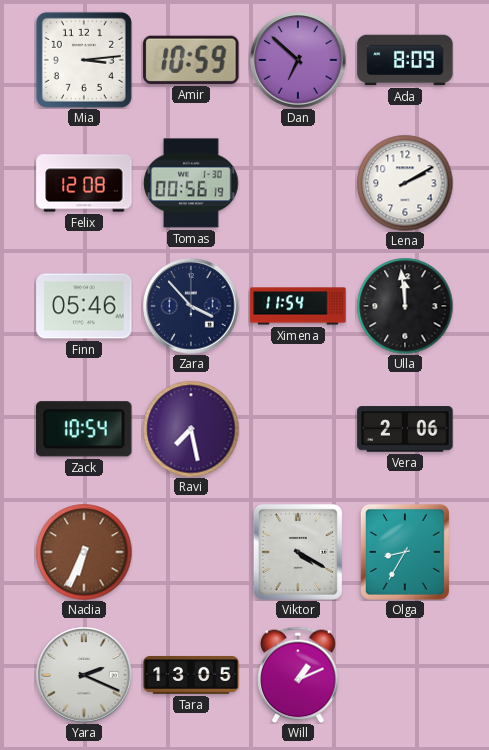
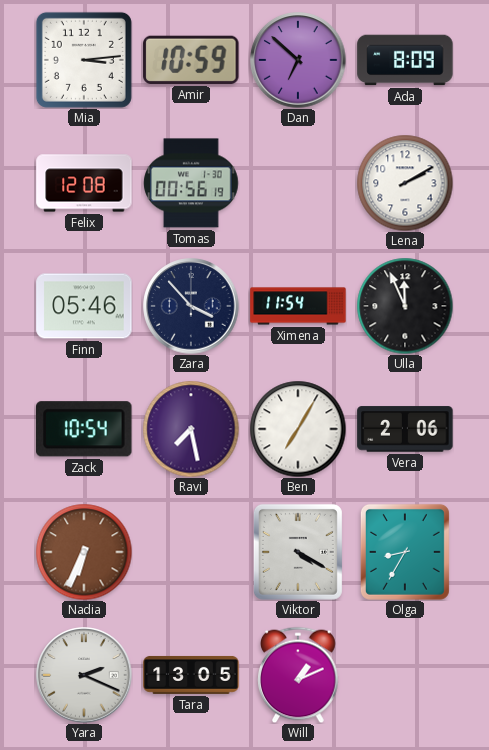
Ulla: 11:59 -> 11:56
Ben: none -> 7:05
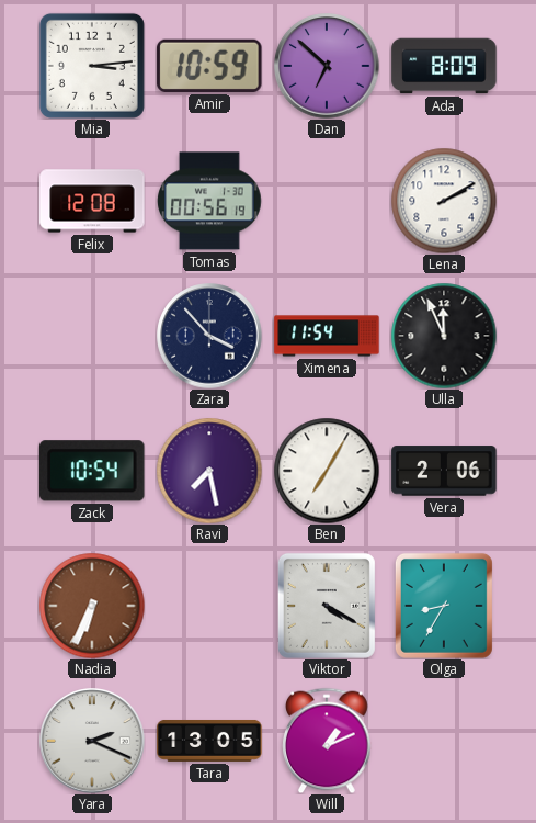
Finn: 05:46 -> none
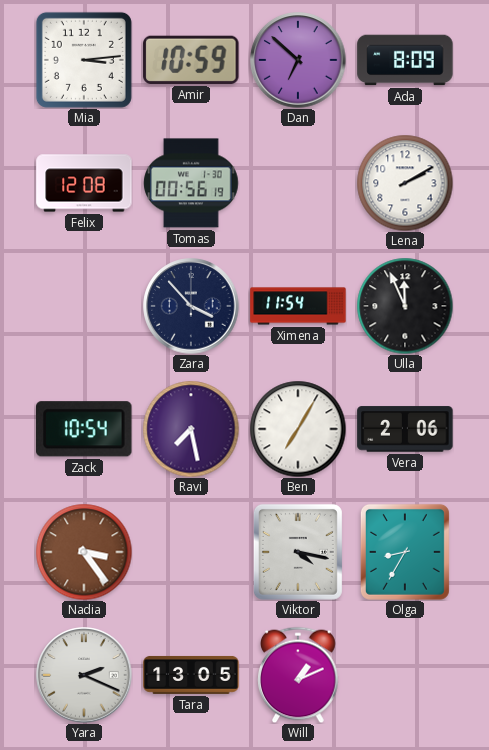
Nadia: 6:34 -> 3:24
Viktor: 4:20 -> 4:17
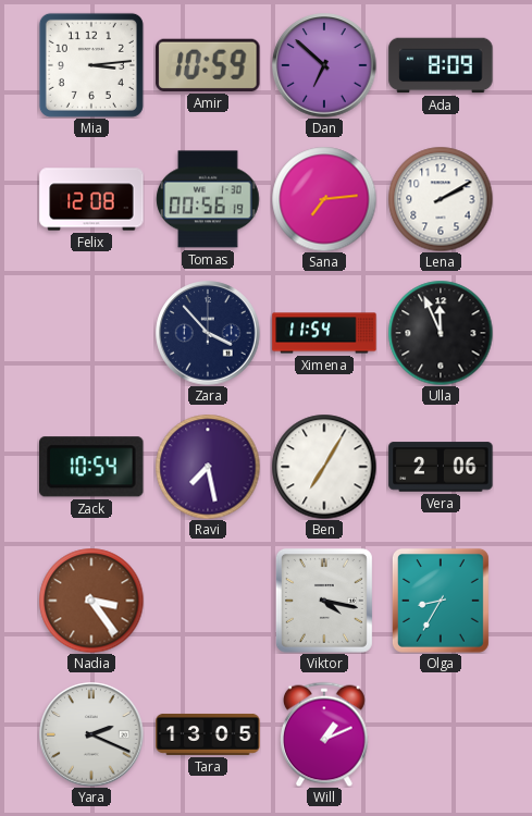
Sana: none -> 7:14
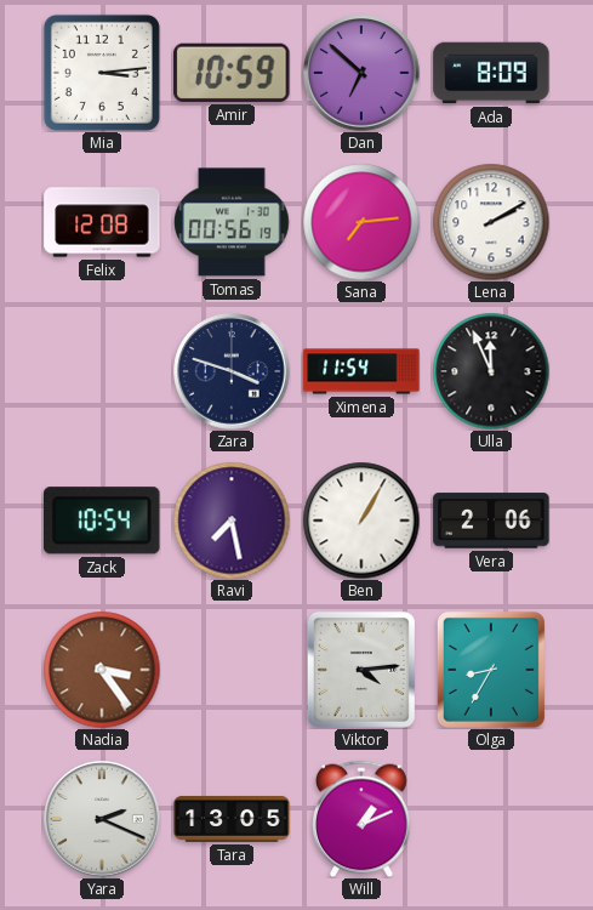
Zara: 3:53 -> 3:48
Ben: 7:05 -> 1:05
Viktor: 4:17 -> 4:14
